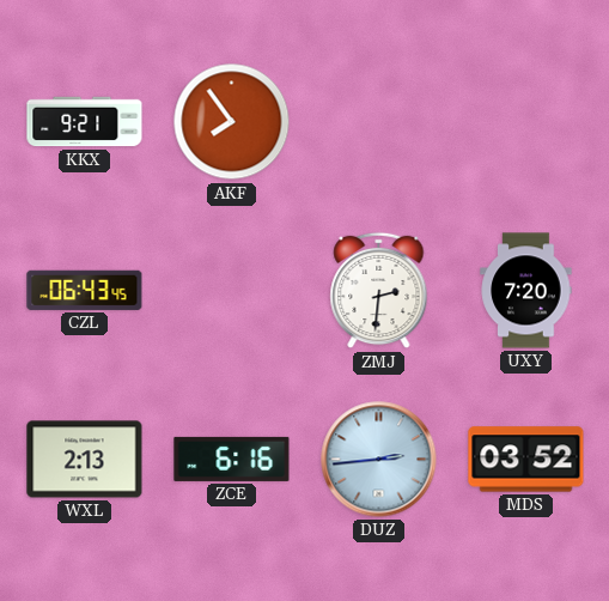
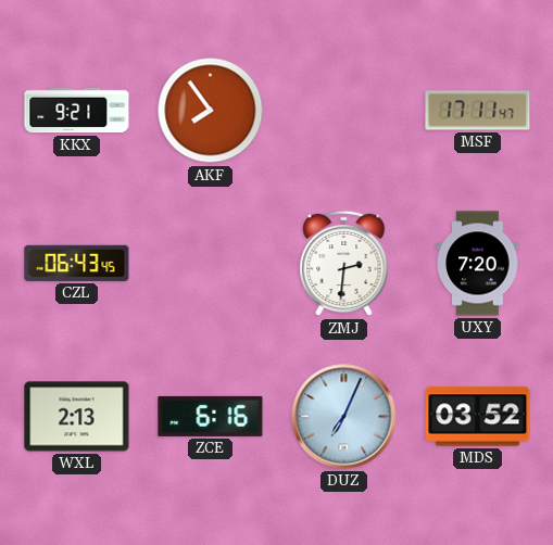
MSF: none -> 17:11
DUZ: 2:44 -> 7:04
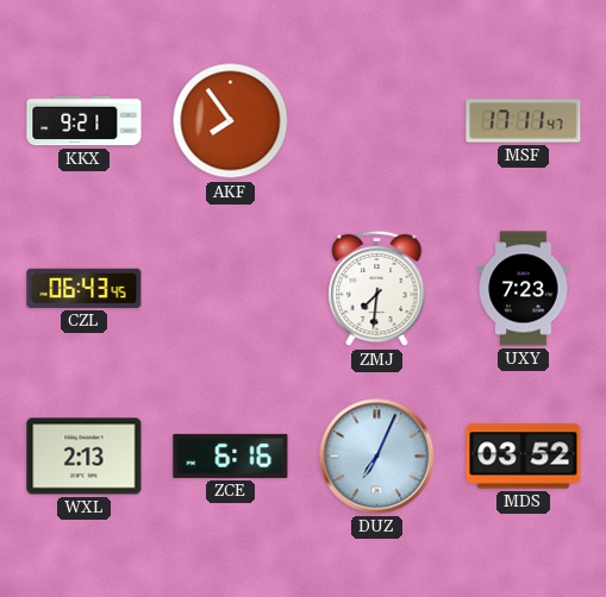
ZMJ: 2:31 -> 7:31
UXY: 7:20 -> 7:23
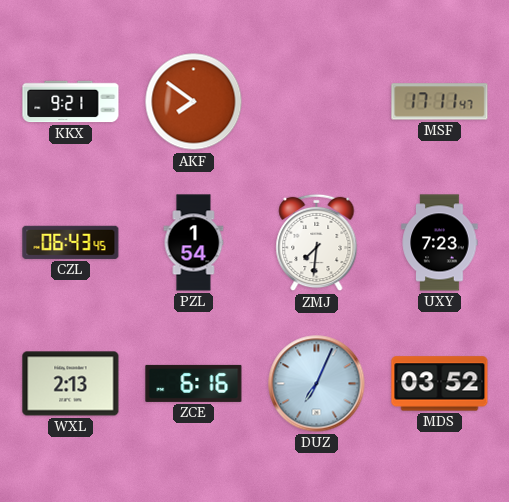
AKF: 7:54 -> 7:51
PZL: none -> 1:54
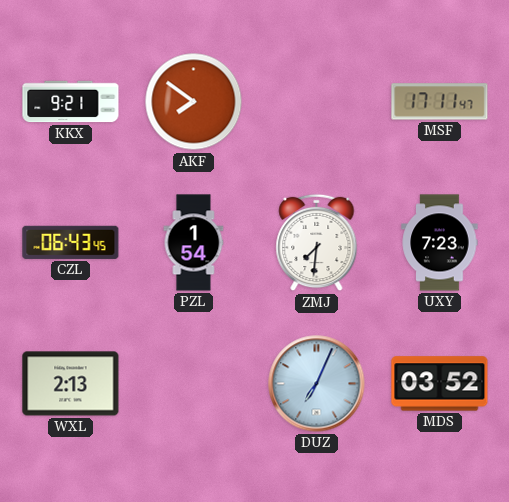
ZCE: 6:16 -> none
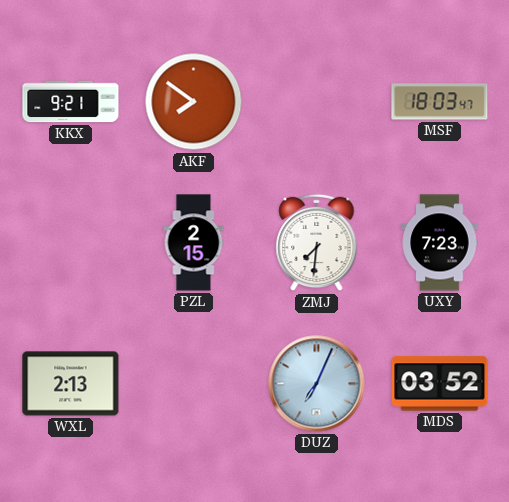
MSF: 17:11 -> 18:03
CZL: 06:43 -> none
PZL: 1:54 -> 2:15
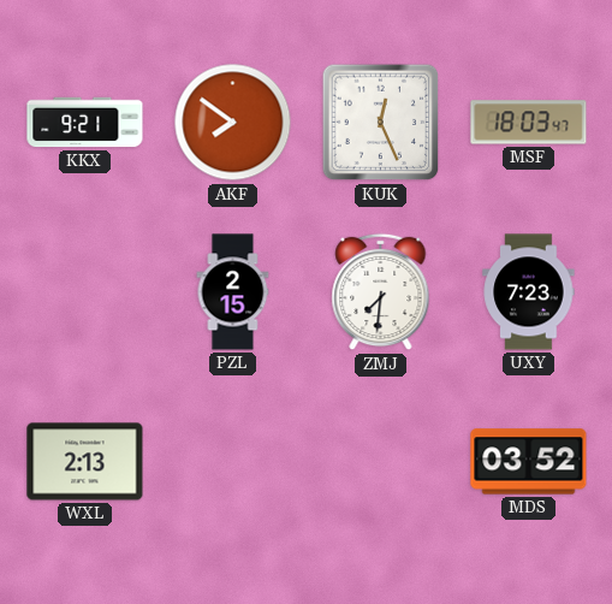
KUK: none -> 12:26
DUZ: 7:04 -> none
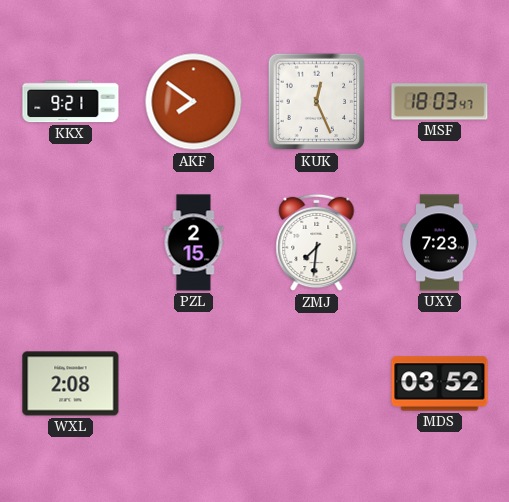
WXL: 2:13 -> 2:08
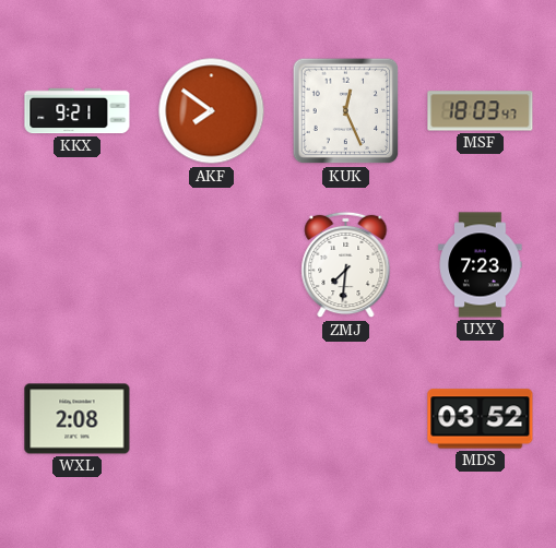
PZL: 2:15 -> none
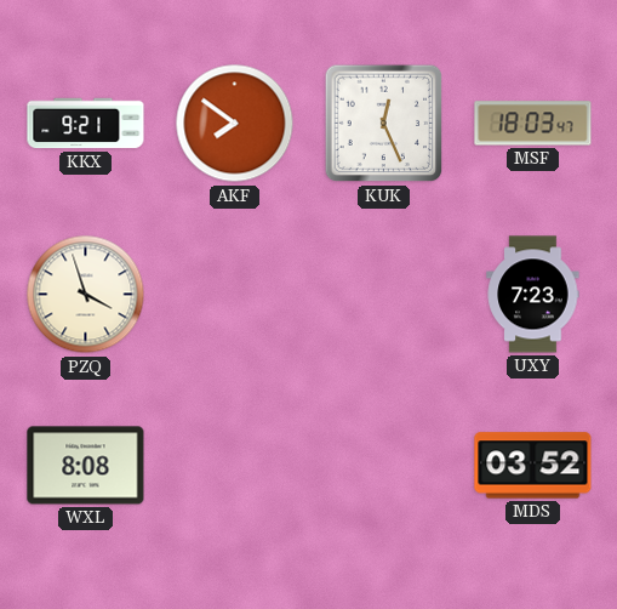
PZQ: none -> 3:57
ZMJ: 7:31 -> none
WXL: 2:08 -> 8:08
